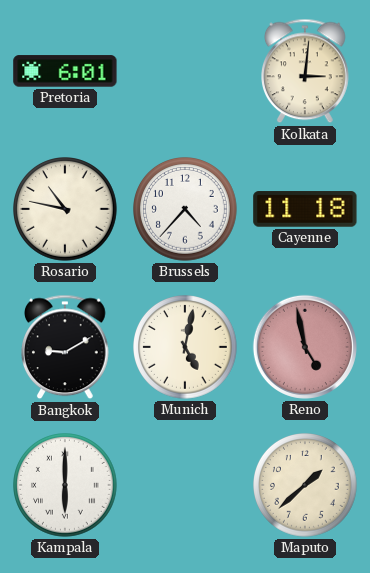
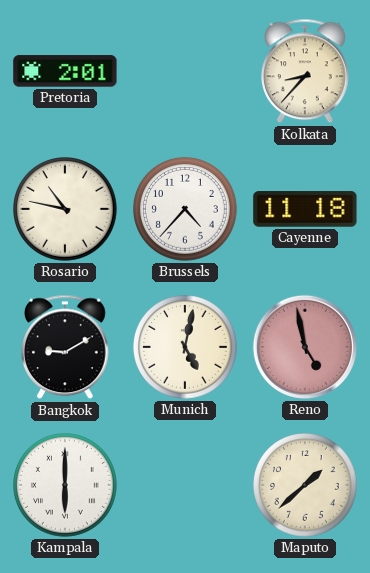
Pretoria: 6:01 -> 2:01
Kolkata: 3:01 -> 8:37
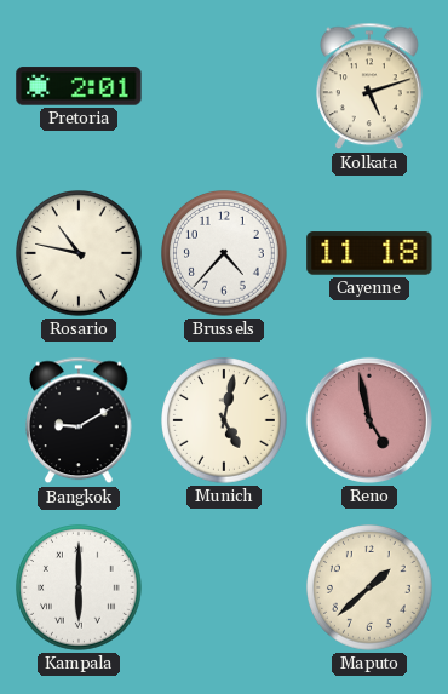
Kolkata: 8:37 -> 5:12
